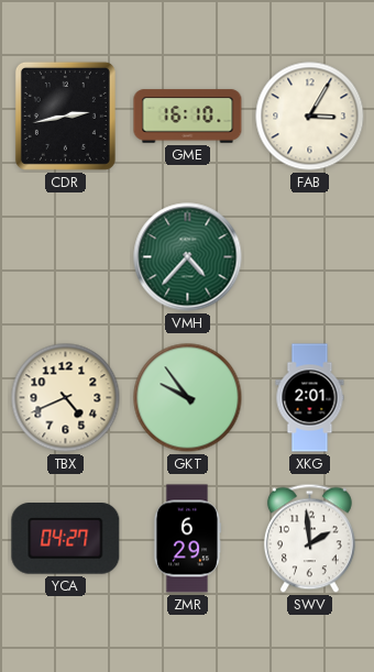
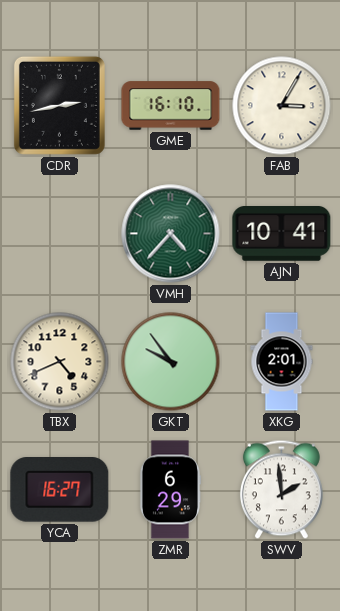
AJN: none -> 10:41
YCA: 04:27 -> 16:27
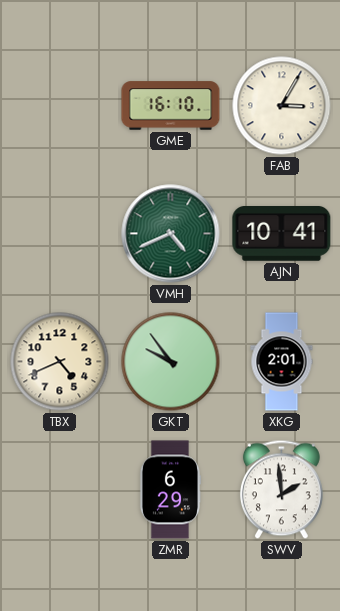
CDR: 2:43 -> none
VMH: 4:37 -> 4:41
YCA: 16:27 -> none
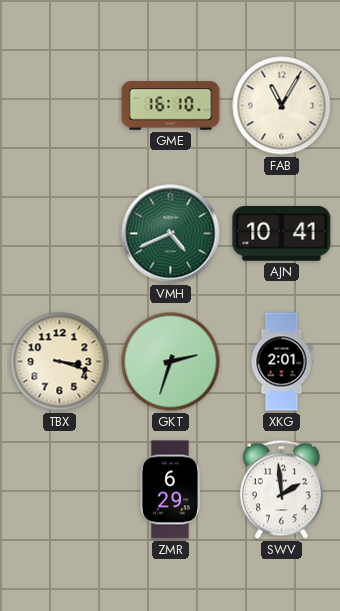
FAB: 3:05 -> 11:05
TBX: 4:41 -> 3:18
GKT: 9:54 -> 2:33
